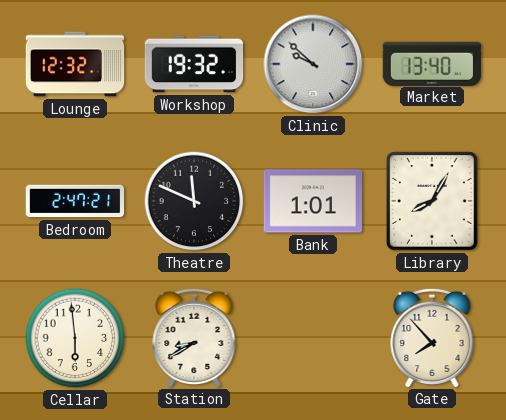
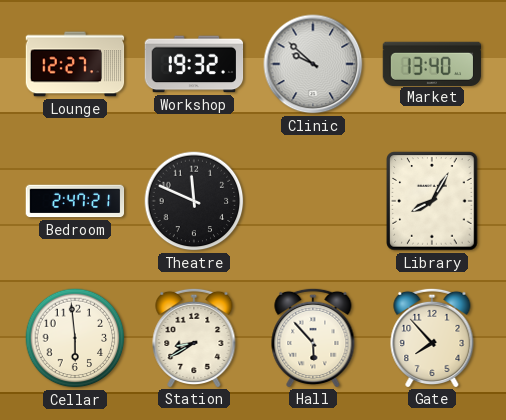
Lounge: 12:32 -> 12:27
Bank: 1:01 -> none
Hall: none -> 5:53
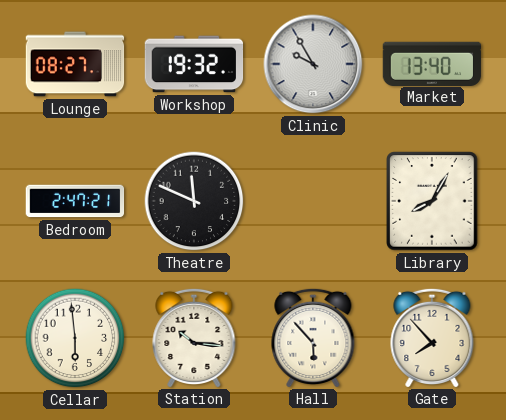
Lounge: 12:27 -> 08:27
Clinic: 9:52 -> 9:55
Station: 8:40 -> 10:16
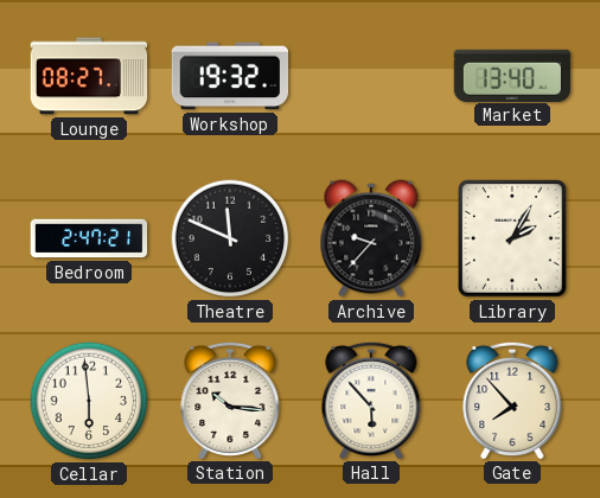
Clinic: 9:55 -> none
Archive: none -> 9:37
Library: 8:05 -> 2:05
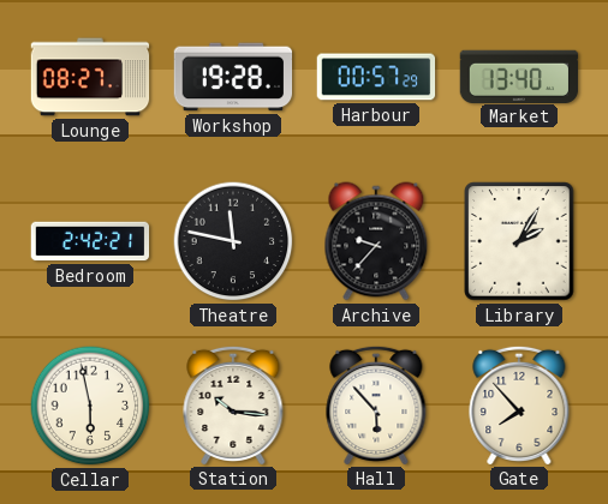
Workshop: 19:32 -> 19:28
Harbour: none -> 00:57
Bedroom: 2:47 -> 2:42
Theatre: 11:49 -> 11:47
Cellar: 5:59 -> 5:58
